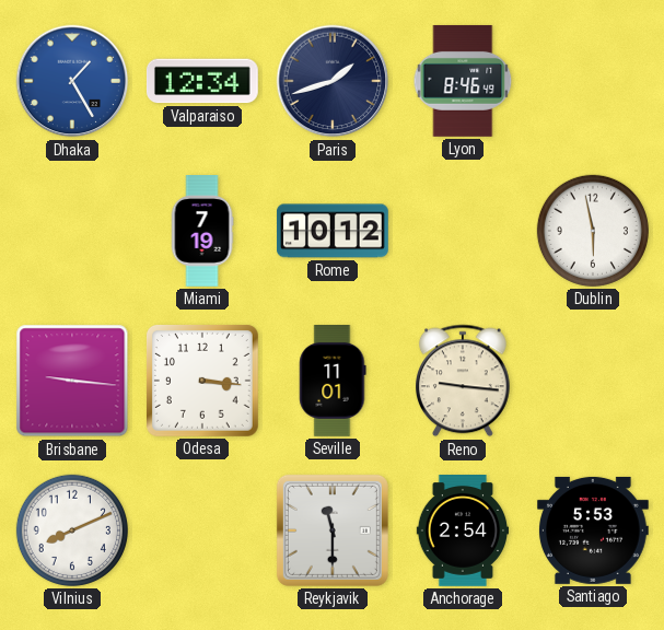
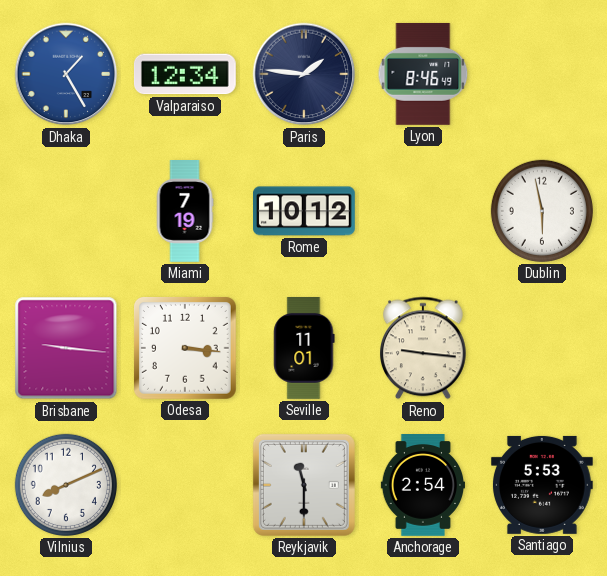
Paris: 1:42 -> 1:46
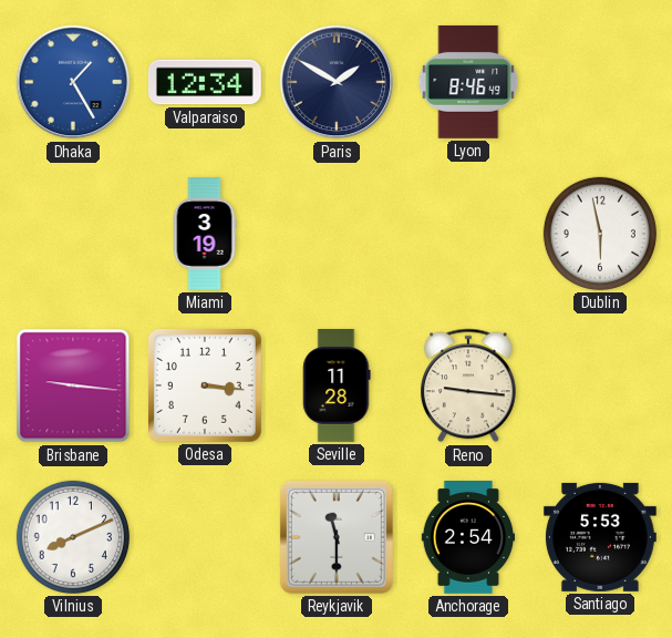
Paris: 1:46 -> 1:50
Miami: 7:19 -> 3:19
Rome: 10:12 -> none
Seville: 11:01 -> 11:28
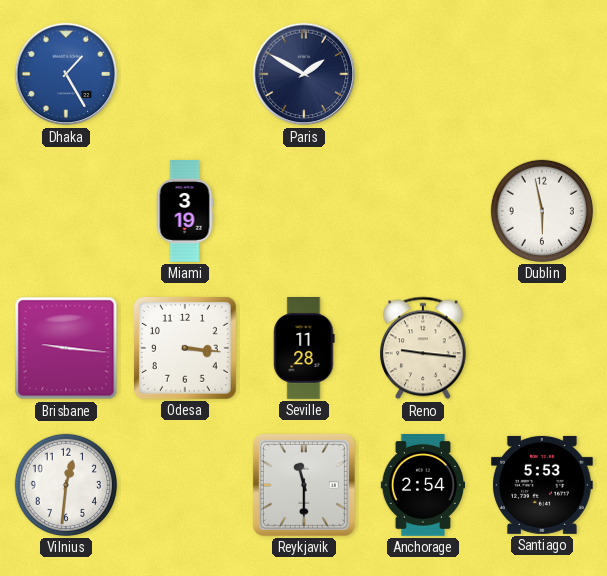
Valparaiso: 12:34 -> none
Lyon: 8:46 -> none
Vilnius: 8:11 -> 12:31
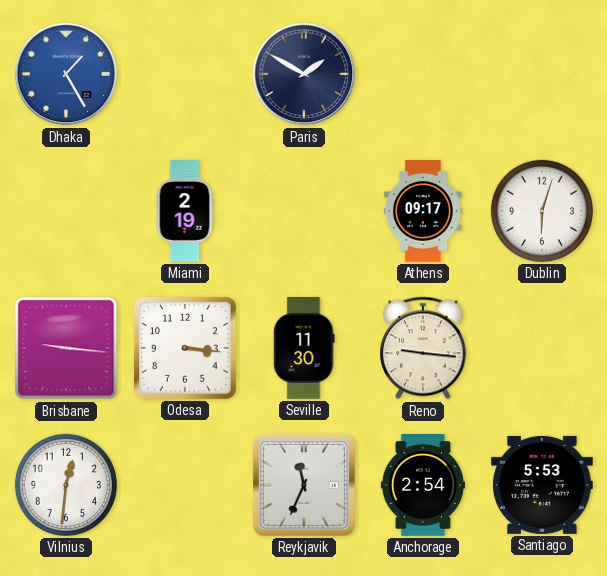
Miami: 3:19 -> 2:19
Athens: none -> 09:17
Dublin: 5:58 -> 6:03
Seville: 11:28 -> 11:30
Reykjavik: 11:30 -> 11:34
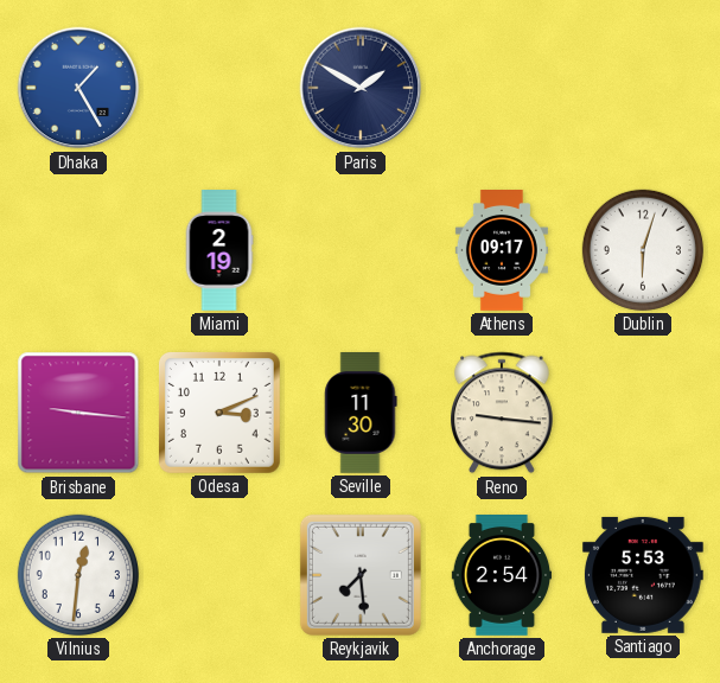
Odesa: 3:16 -> 3:11
Reykjavik: 11:34 -> 7:29
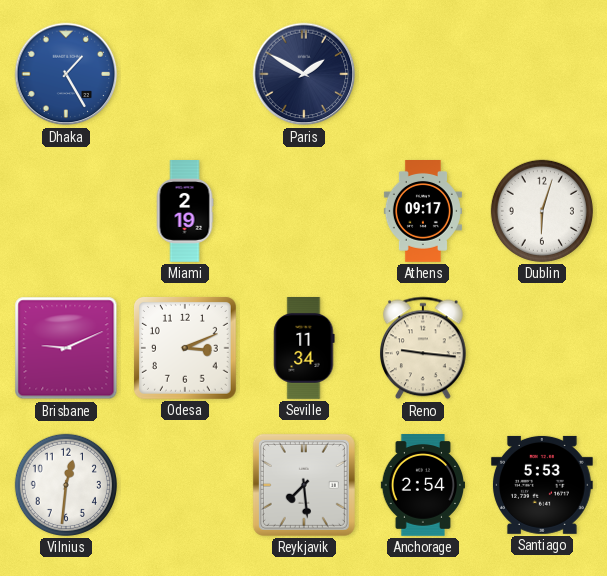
Brisbane: 9:16 -> 9:11
Seville: 11:30 -> 11:34
